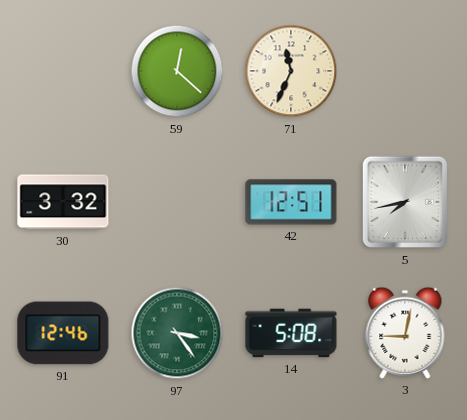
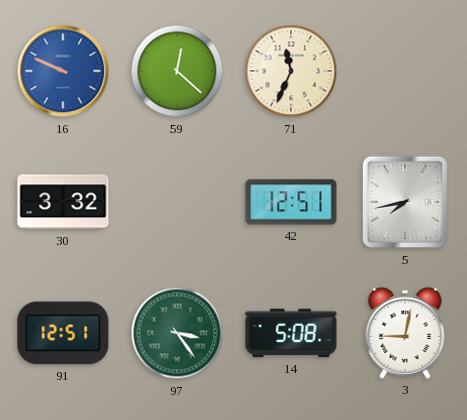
16: none -> 9:49
91: 12:46 -> 12:51
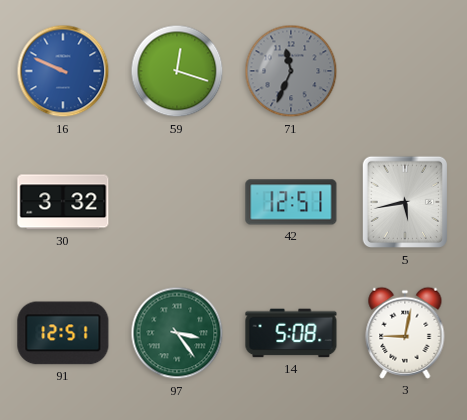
59: 12:22 -> 12:18
71 dial: cream -> grey
5: 7:43 -> 5:43
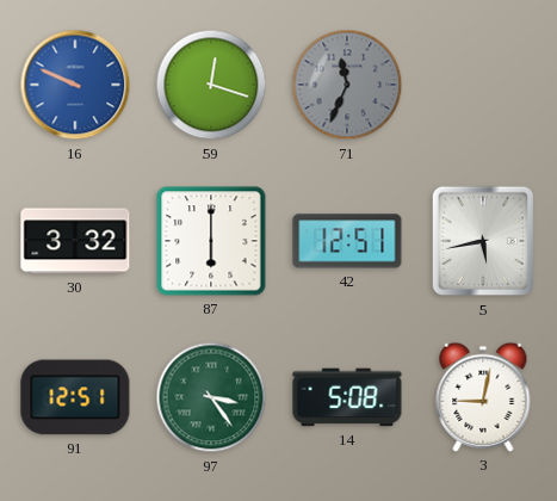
87: none -> 6:00
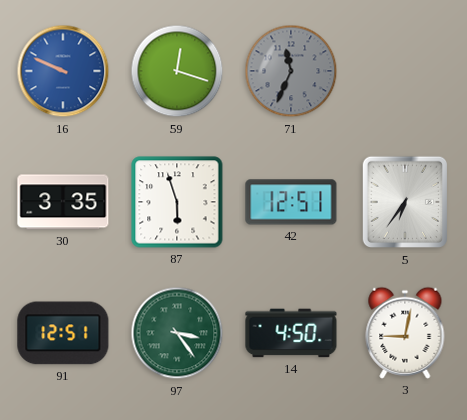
30: 3:32 -> 3:35
87: 6:00 -> 5:57
5: 5:43 -> 6:36
14: 5:08 -> 4:50
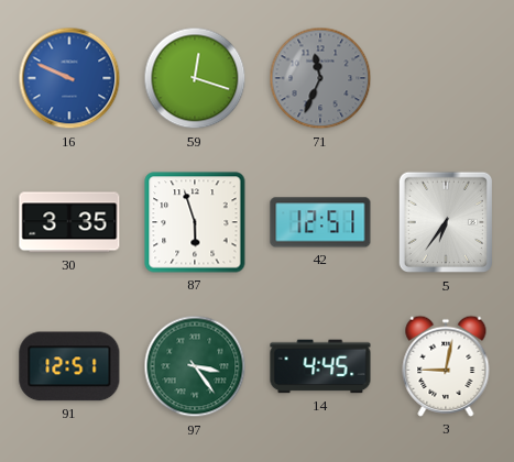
14: 4:50 -> 4:45
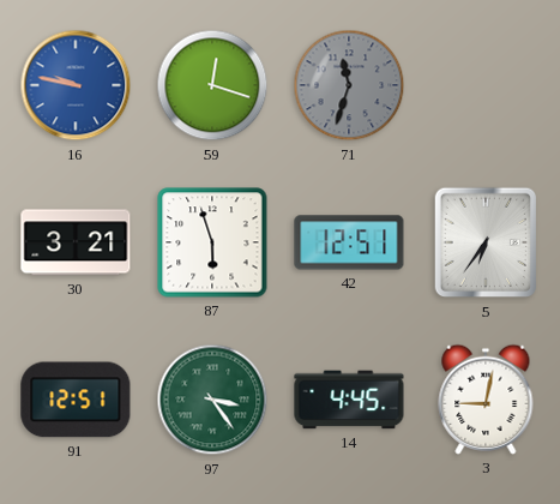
16: 9:49 -> 9:47
71: 11:34 -> 11:33
30: 3:35 -> 3:21
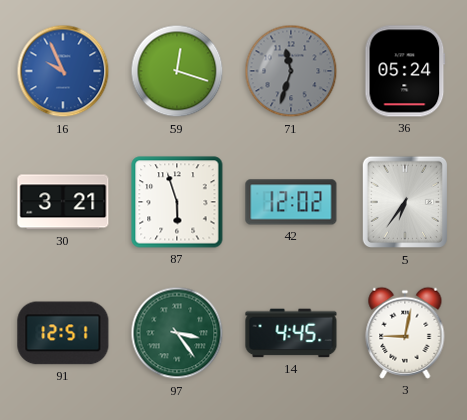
16: 9:47 -> 9:56
36: none -> 05:24
42: 12:51 -> 12:02
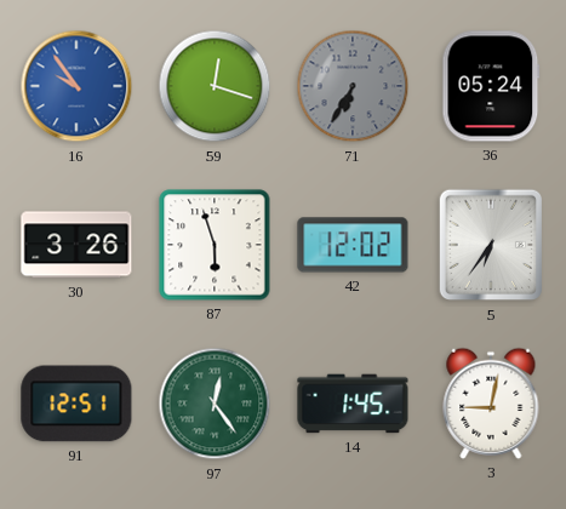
16: 9:56 -> 9:54
71: 11:33 -> 6:35
30: 3:21 -> 3:26
97: 3:24 -> 12:24
14: 4:45 -> 1:45
